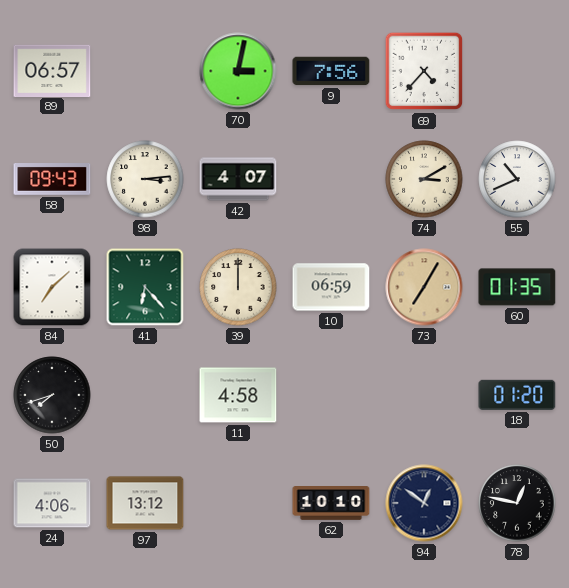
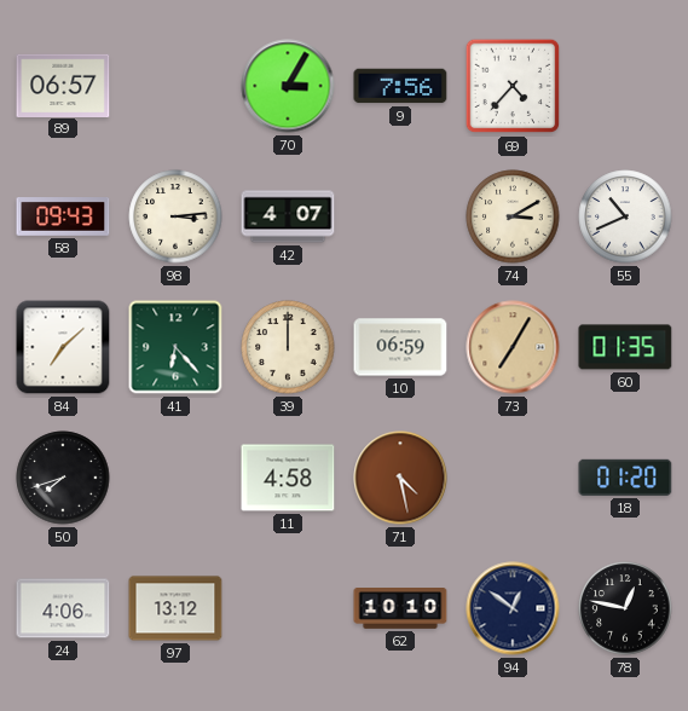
70: 3:02 -> 3:05
71: none -> 4:28
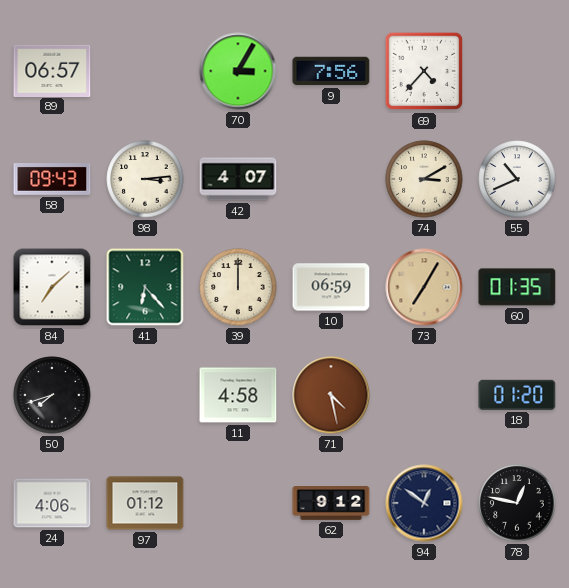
97: 13:12 -> 01:12
62: 10:10 -> 9:12
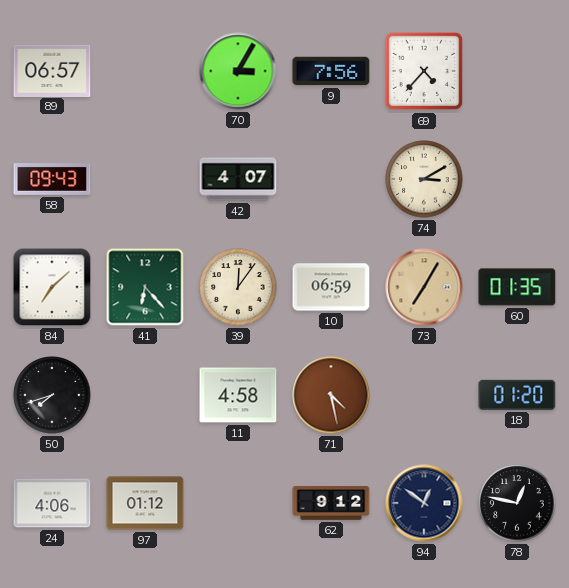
98: 3:14 -> none
55: 10:41 -> none
39: 12:00 -> 12:06
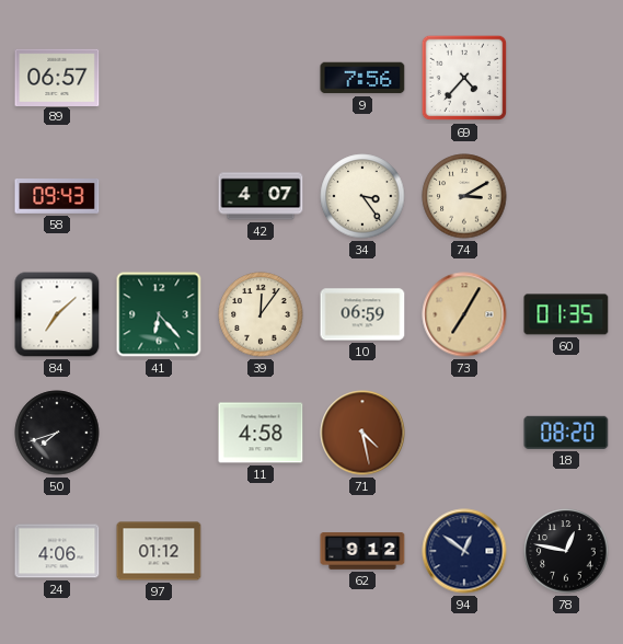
70: 3:05 -> none
34: none -> 3:24
18: 01:20 -> 08:20
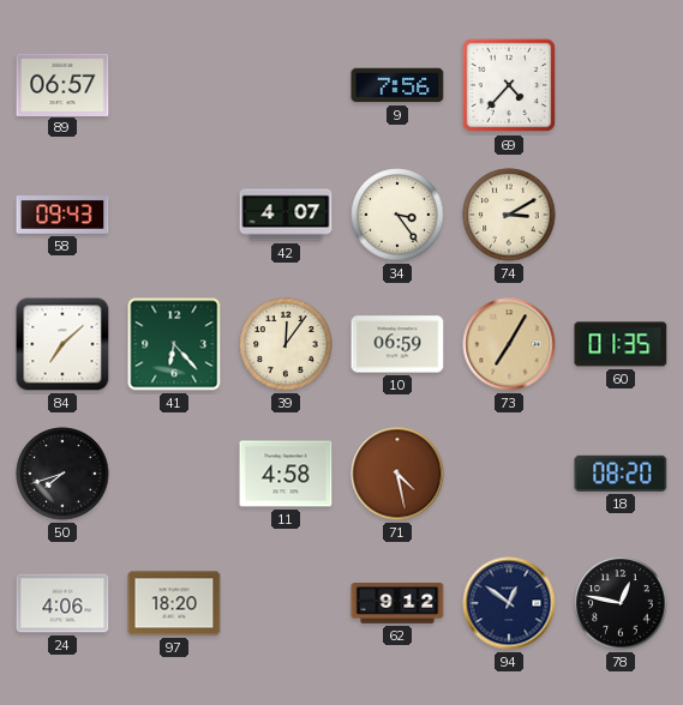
97: 01:12 -> 18:20
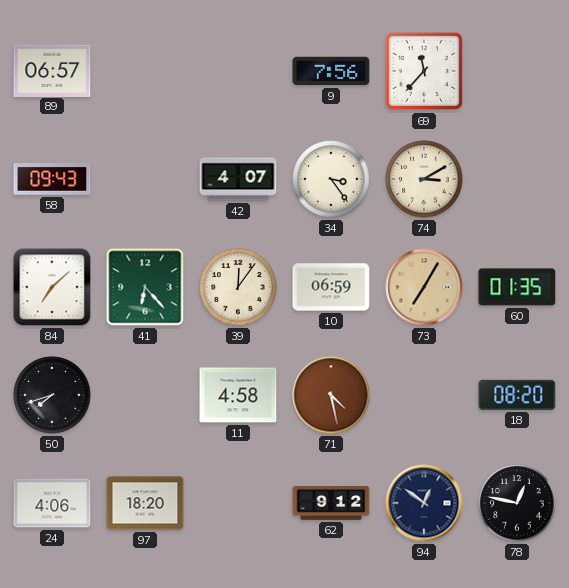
69: 4:37 -> 11:37
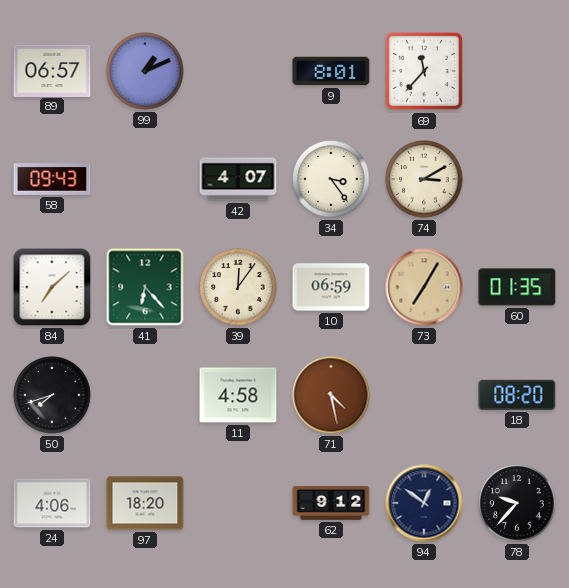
99: none -> 1:11
9: 7:56 -> 8:01
78: 12:47 -> 9:37
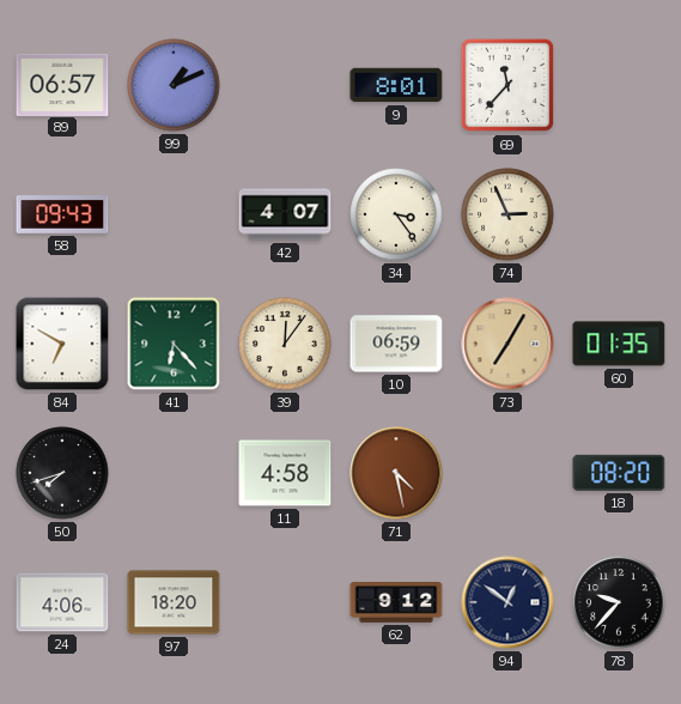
74: 3:10 -> 2:56
84: 7:08 -> 6:50
